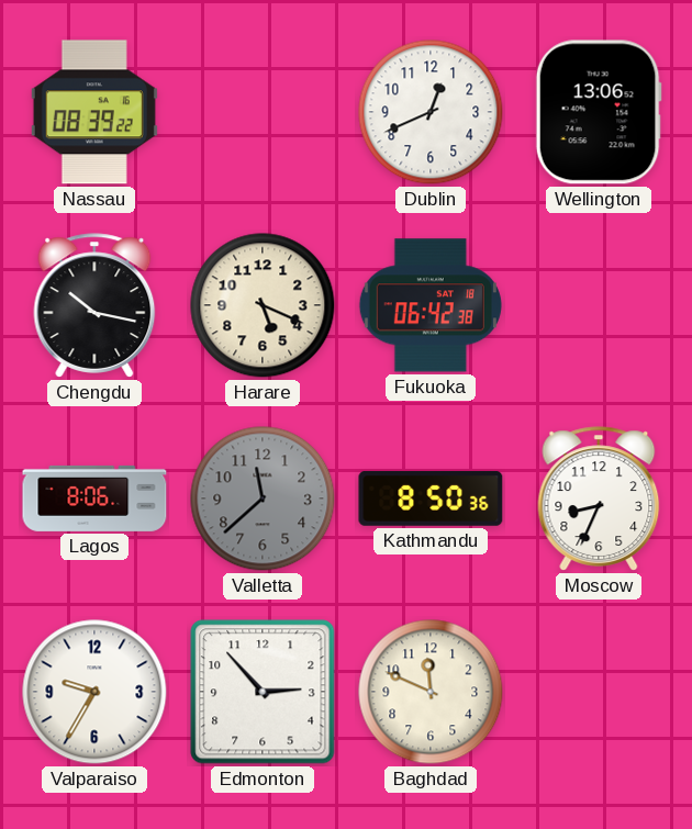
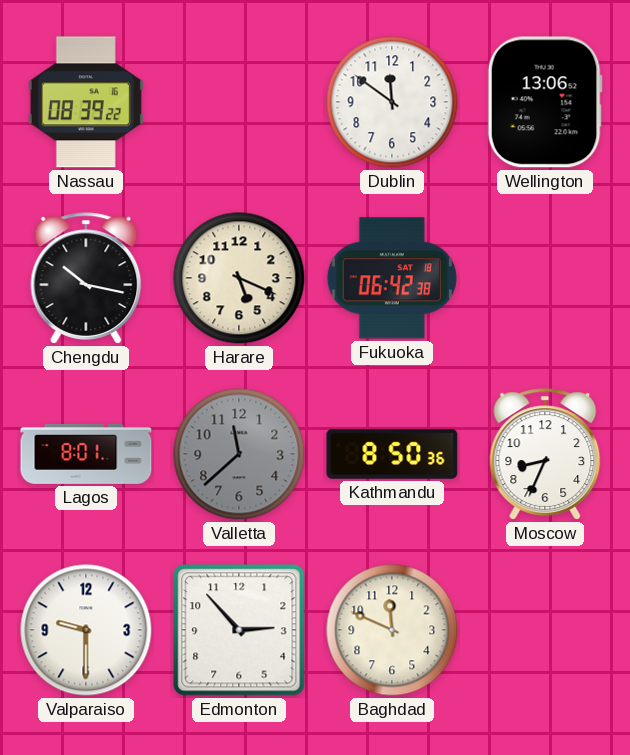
Dublin: 12:41 -> 11:51
Lagos: 8:06 -> 8:01
Valparaiso: 9:35 -> 9:30
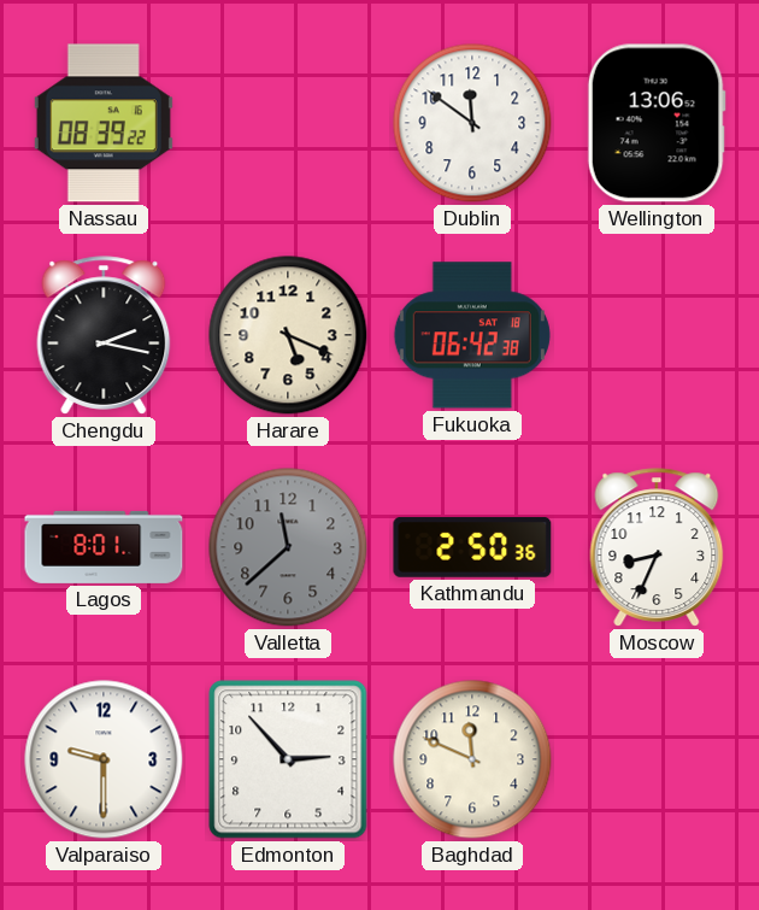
Chengdu: 10:17 -> 2:17
Kathmandu: 8:50 -> 2:50
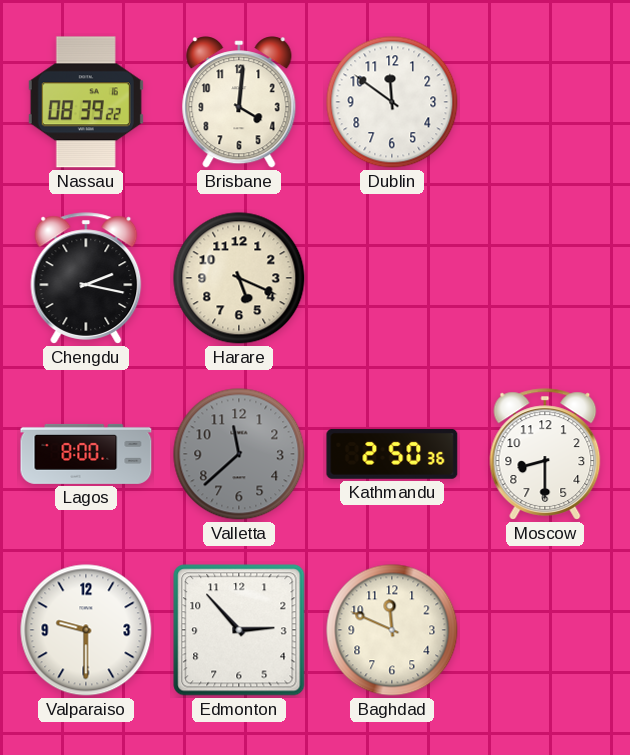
Brisbane: none -> 4:01
Wellington: 13:06 -> none
Fukuoka: 06:42 -> none
Lagos: 8:01 -> 8:00
Moscow: 8:34 -> 8:30
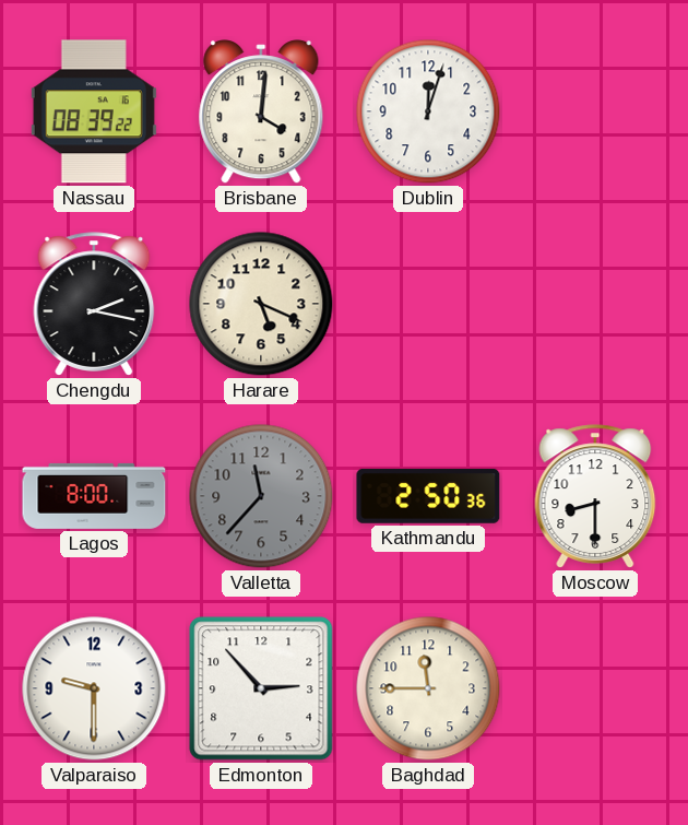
Dublin: 11:51 -> 12:03
Valletta: 11:38 -> 11:37
Baghdad: 11:49 -> 11:45
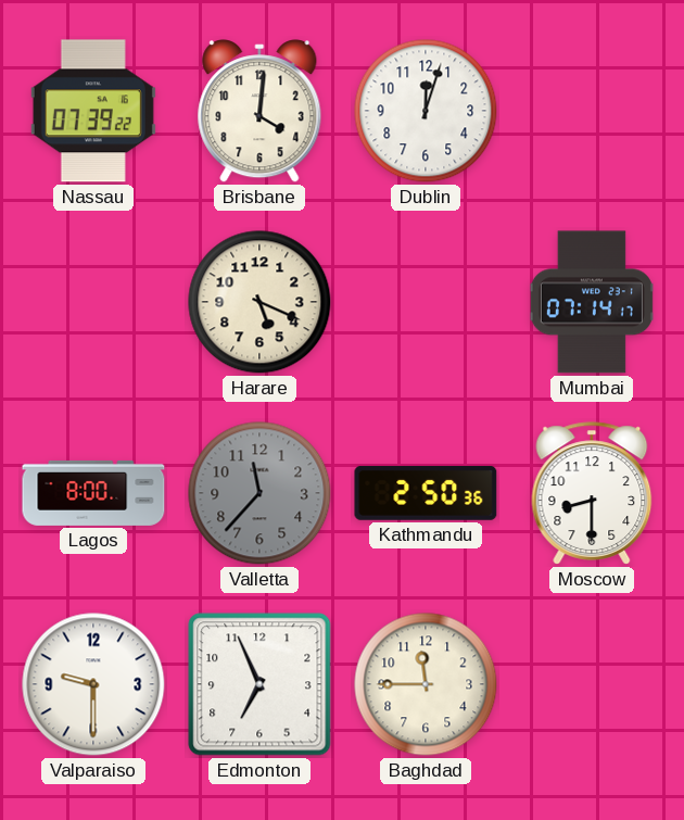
Nassau: 08:39 -> 07:39
Chengdu: 2:17 -> none
Mumbai: none -> 07:14
Edmonton: 2:53 -> 6:56
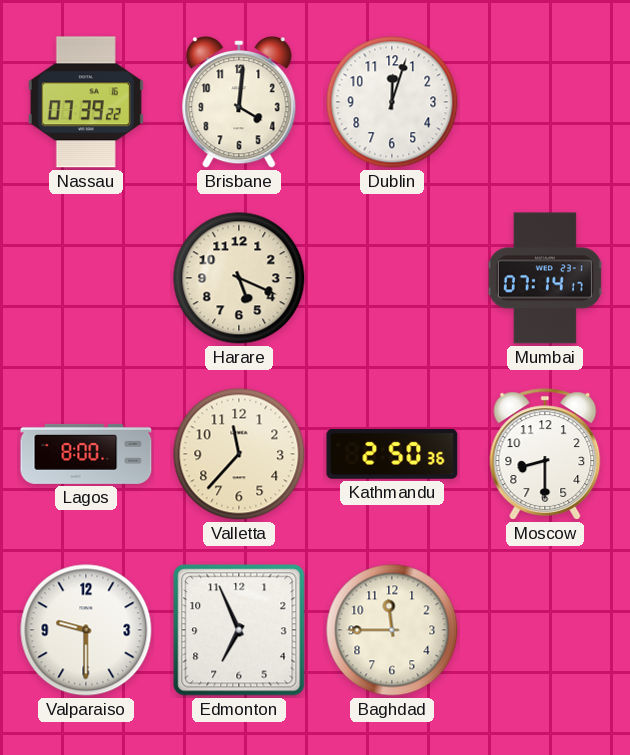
Valletta dial: grey -> cream
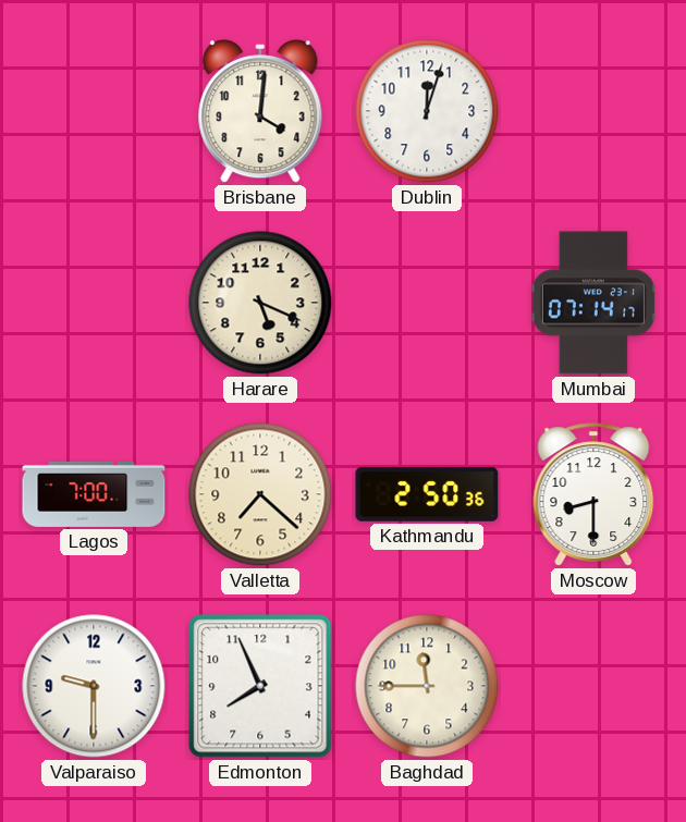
Nassau: 07:39 -> none
Lagos: 8:00 -> 7:00
Valletta: 11:37 -> 7:22
Edmonton: 6:56 -> 7:56
